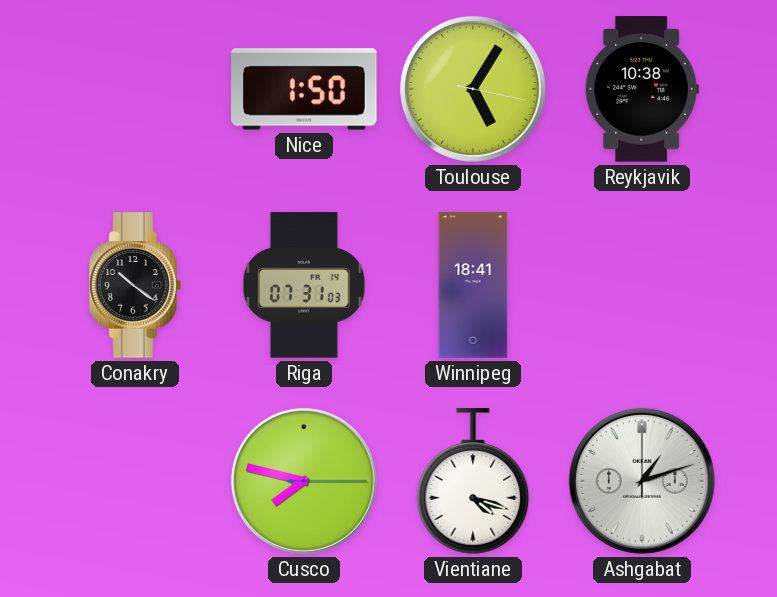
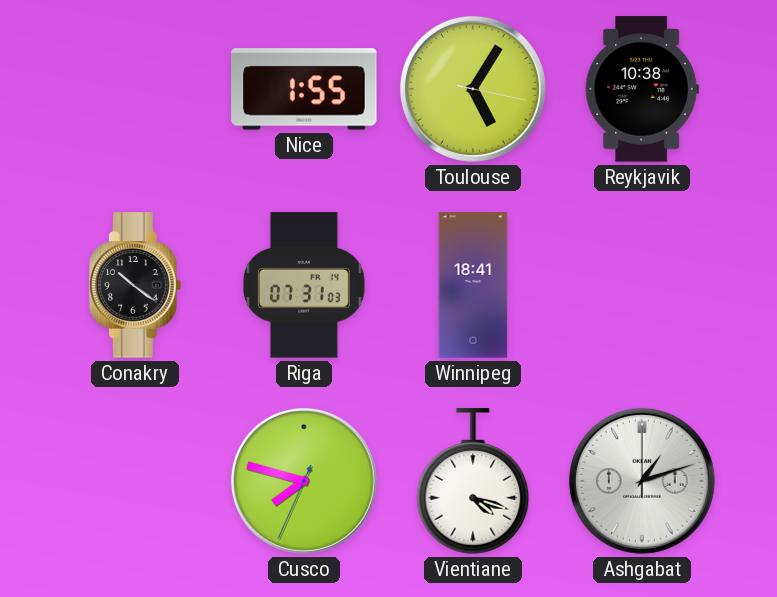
Nice: 1:50 -> 1:55
Cusco: 7:47:15 -> 7:47:34
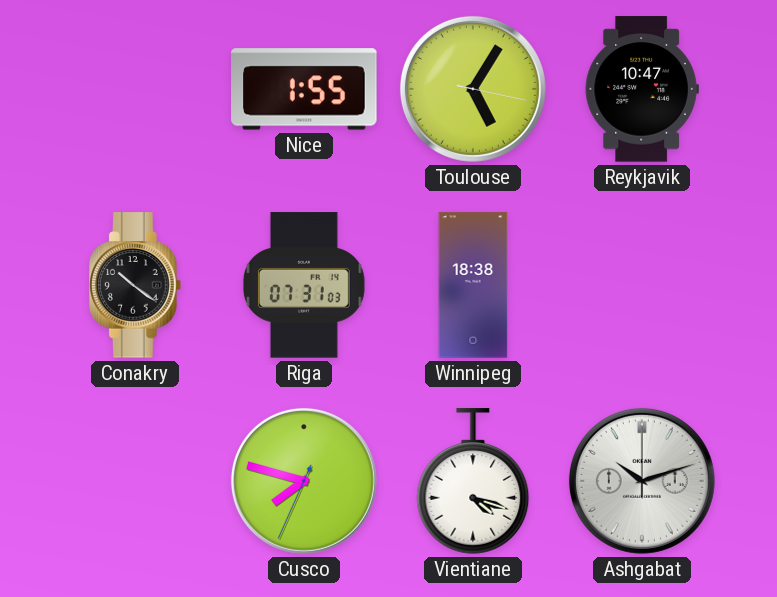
Reykjavik: 10:38 -> 10:47
Winnipeg: 18:41 -> 18:38
Ashgabat: 1:12 -> 10:12
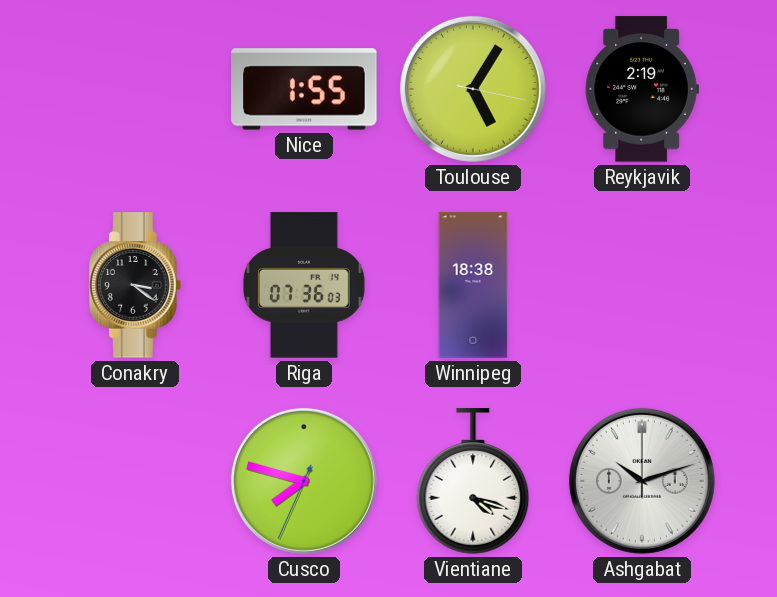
Reykjavik: 10:47 -> 2:19
Conakry: 10:21 -> 3:21
Riga: 07:31 -> 07:36
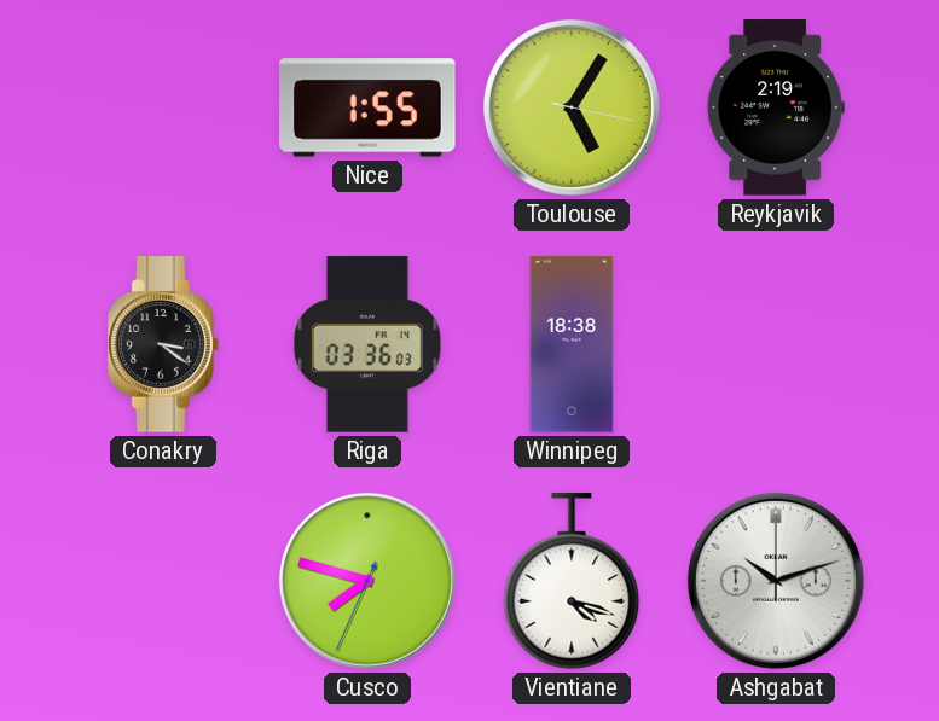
Riga: 07:36 -> 03:36
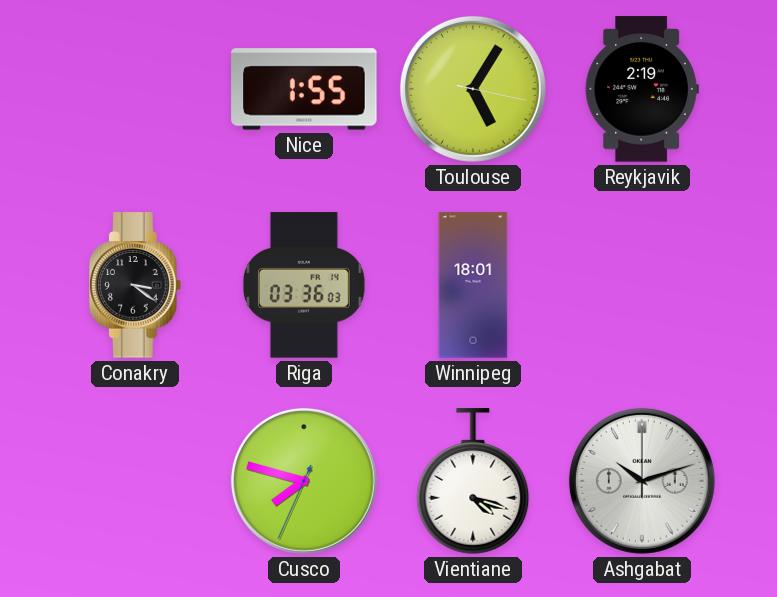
Winnipeg: 18:38 -> 18:01
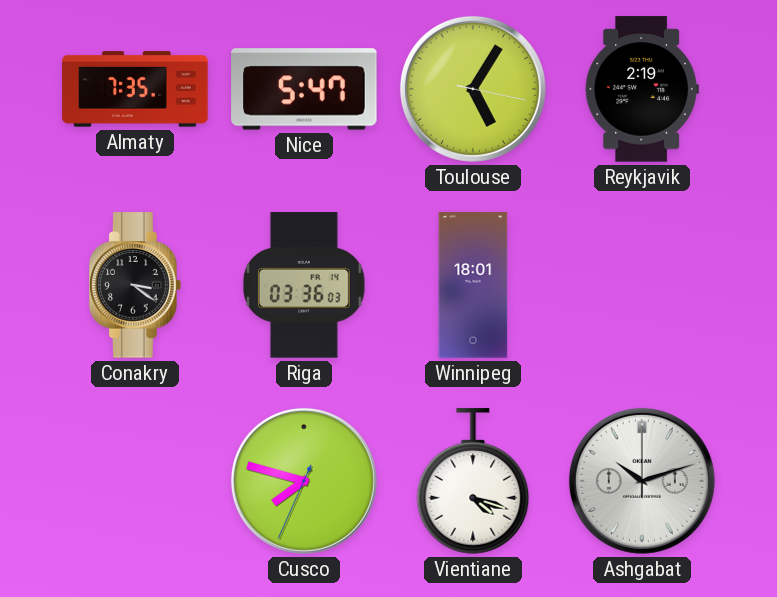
Almaty: none -> 7:35
Nice: 1:55 -> 5:47
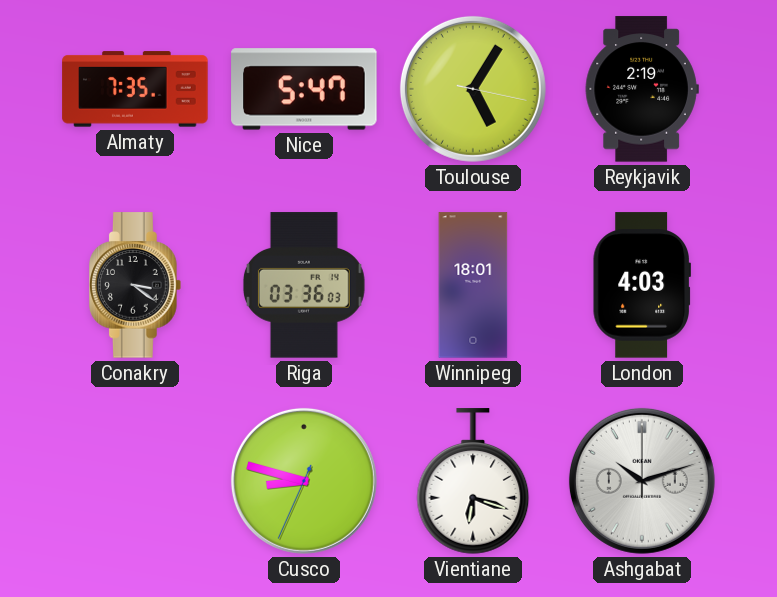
London: none -> 4:03
Cusco: 7:47 -> 8:47
Vientiane: 4:18 -> 6:18
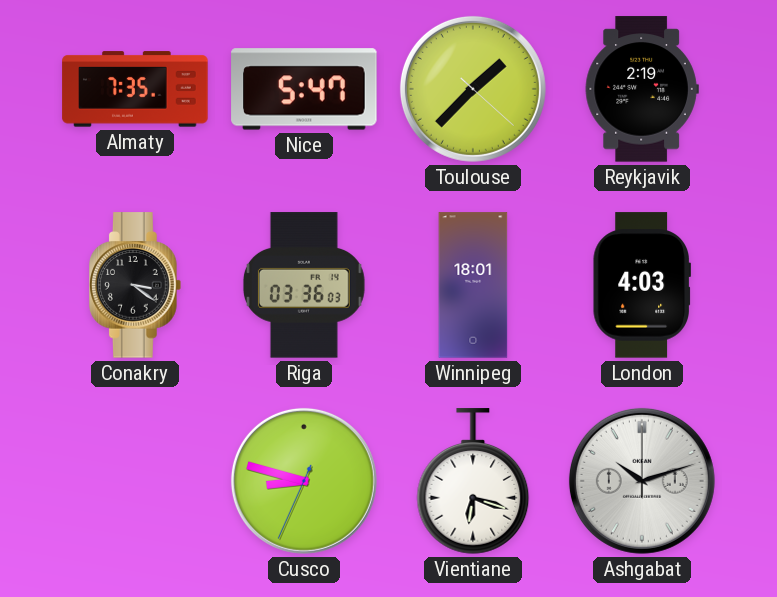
Toulouse: 5:05 -> 1:37
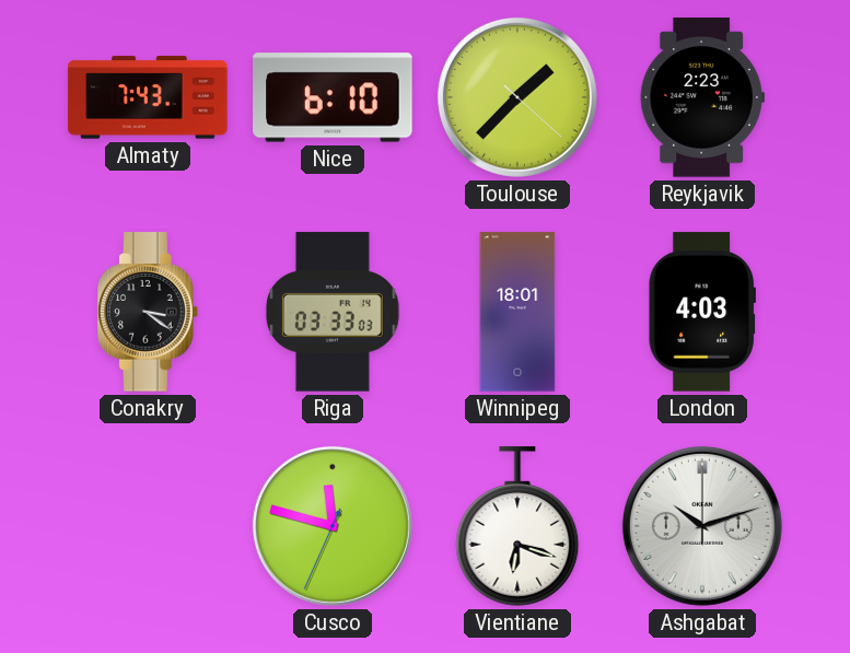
Almaty: 7:35 -> 7:43
Nice: 5:47 -> 6:10
Reykjavik: 2:19 -> 2:23
Riga: 03:36 -> 03:33
Cusco: 8:47 -> 11:47
